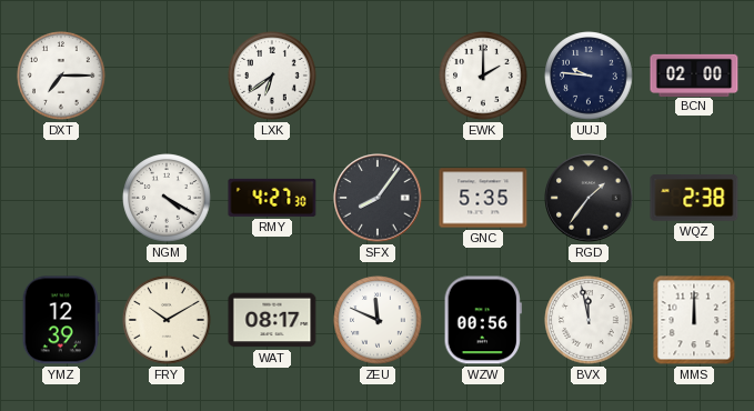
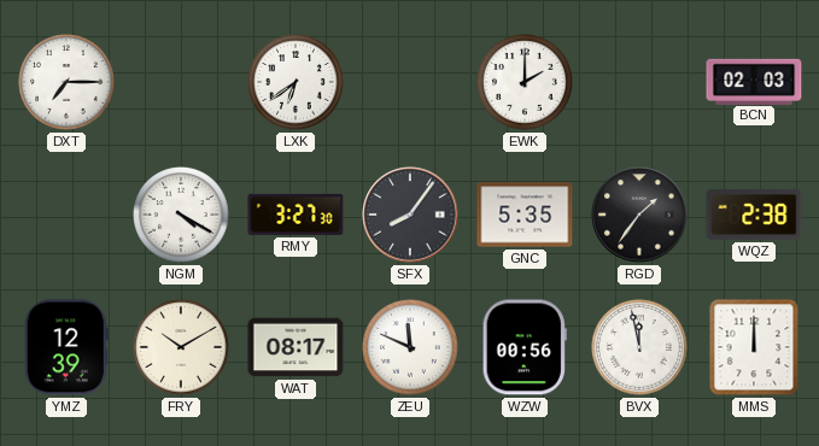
UUJ: 9:46 -> none
BCN: 02:00 -> 02:03
RMY: 4:27 -> 3:27
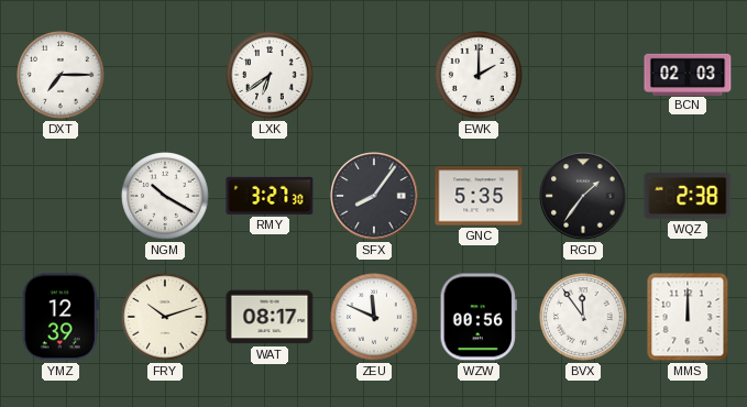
NGM: 4:20 -> 10:20
FRY: 10:10 -> 10:12
BVX: 11:58 -> 11:54
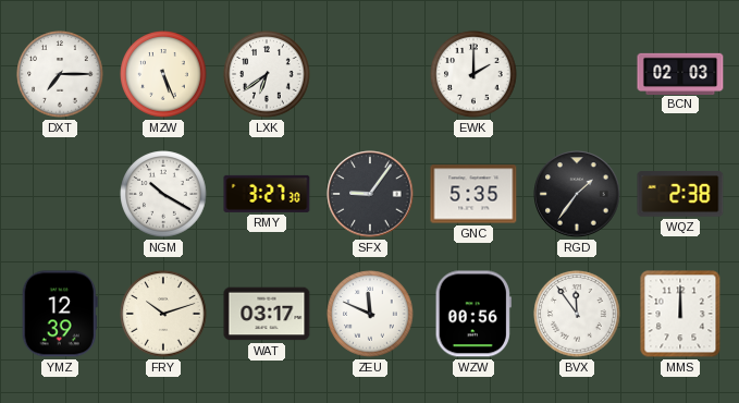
MZW: none -> 5:26
SFX: 8:06 -> 9:06
WAT: 08:17 -> 03:17
